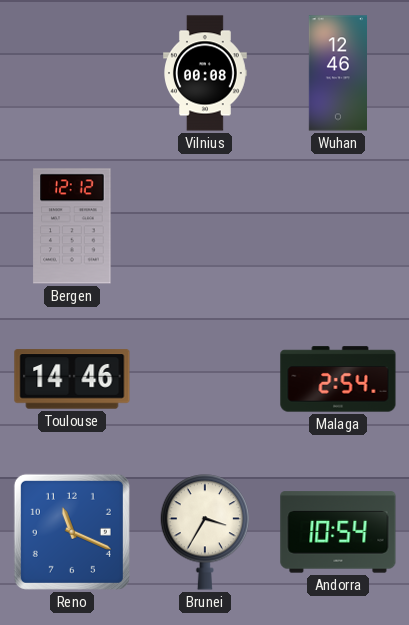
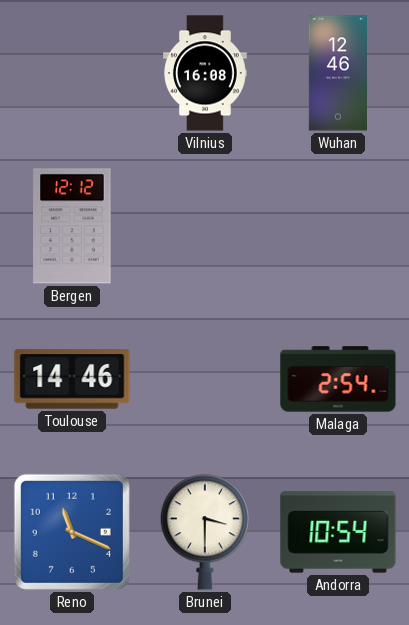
Vilnius: 00:08 -> 16:08
Brunei: 3:35 -> 3:30
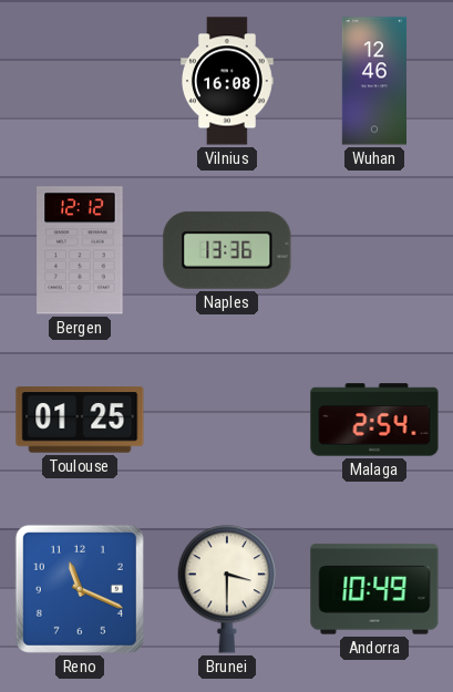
Naples: none -> 13:36
Toulouse: 14:46 -> 01:25
Andorra: 10:54 -> 10:49
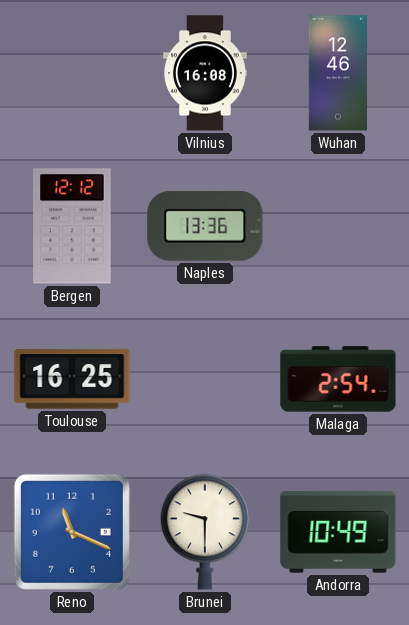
Toulouse: 01:25 -> 16:25
Brunei: 3:30 -> 9:30
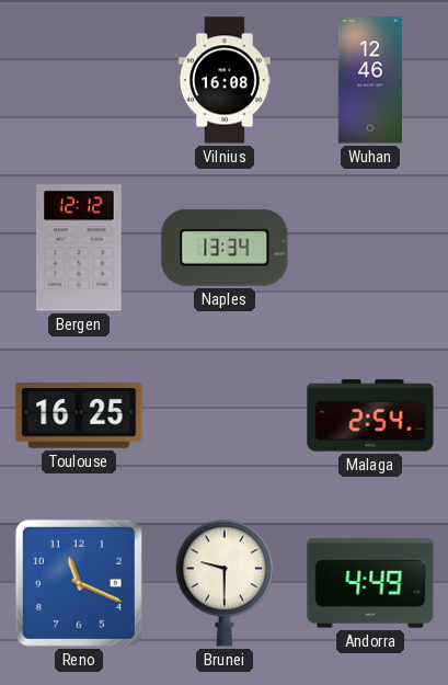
Naples: 13:36 -> 13:34
Andorra: 10:49 -> 4:49
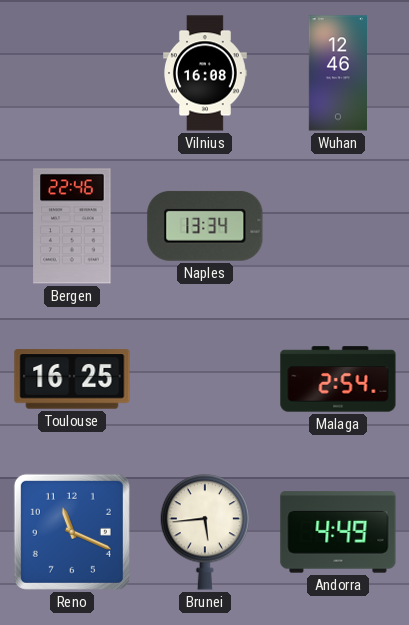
Bergen: 12:12 -> 22:46
Brunei: 9:30 -> 5:44
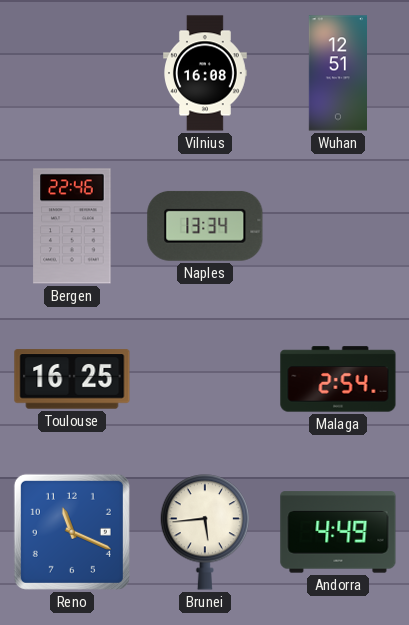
Wuhan: 12:46 -> 12:51
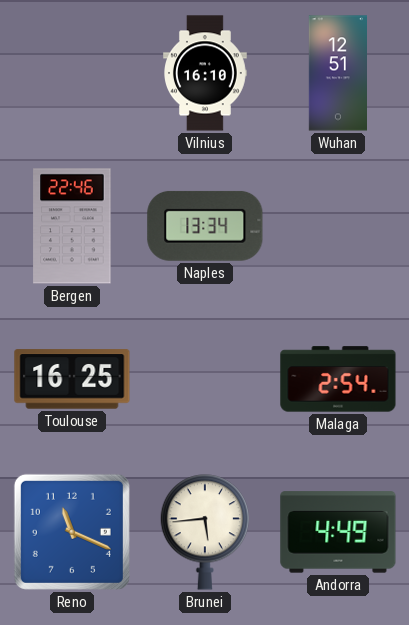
Vilnius: 16:08 -> 16:10
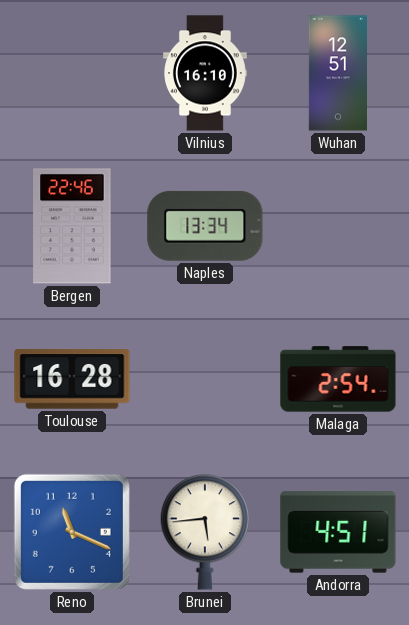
Toulouse: 16:25 -> 16:28
Andorra: 4:49 -> 4:51
